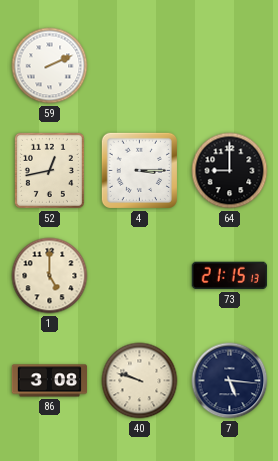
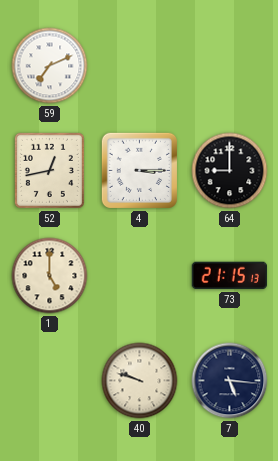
59: 2:11 -> 7:11
86: 3:08 -> none
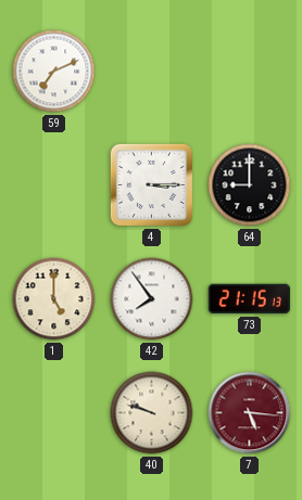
52: 12:43 -> none
42: none -> 7:54
7 dial: navy -> burgundy
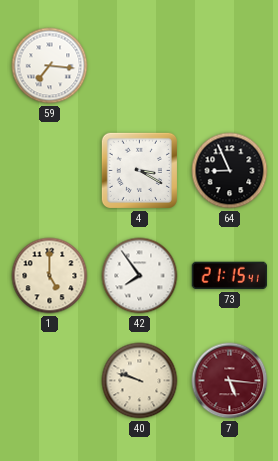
59: 7:11 -> 7:16
4: 3:15 -> 3:20
64: 9:00 -> 8:56
73: 21:15:13 -> 21:15:41
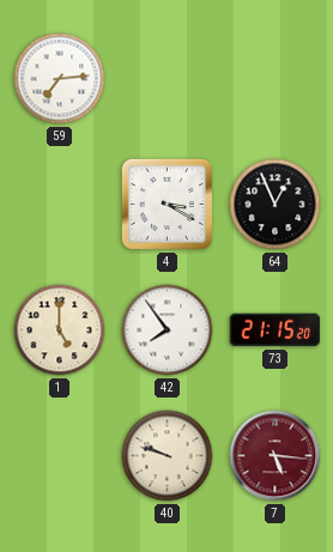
59: 7:16 -> 7:14
64: 8:56 -> 12:56
73: 21:15:41 -> 21:15:20
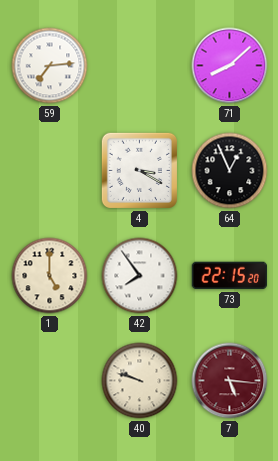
71: none -> 8:08
73: 21:15 -> 22:15
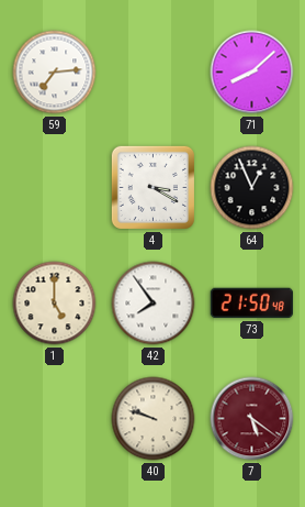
73: 22:15 -> 21:50
7: 5:16 -> 5:21
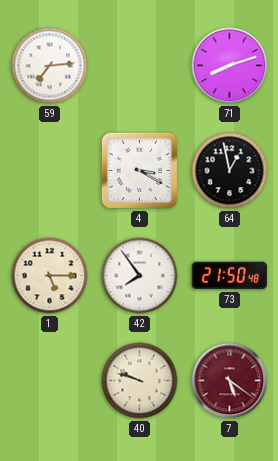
71: 8:08 -> 8:12
64: 12:56 -> 12:58
1: 5:00 -> 5:15
